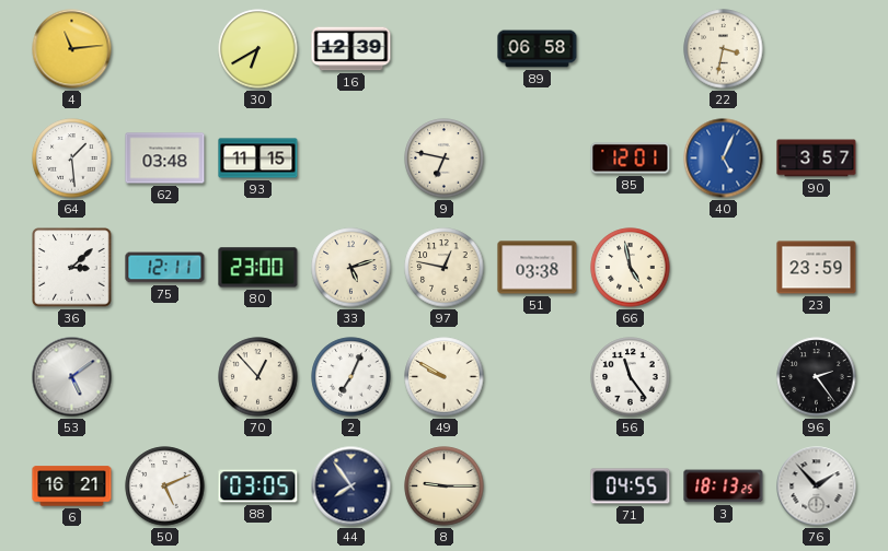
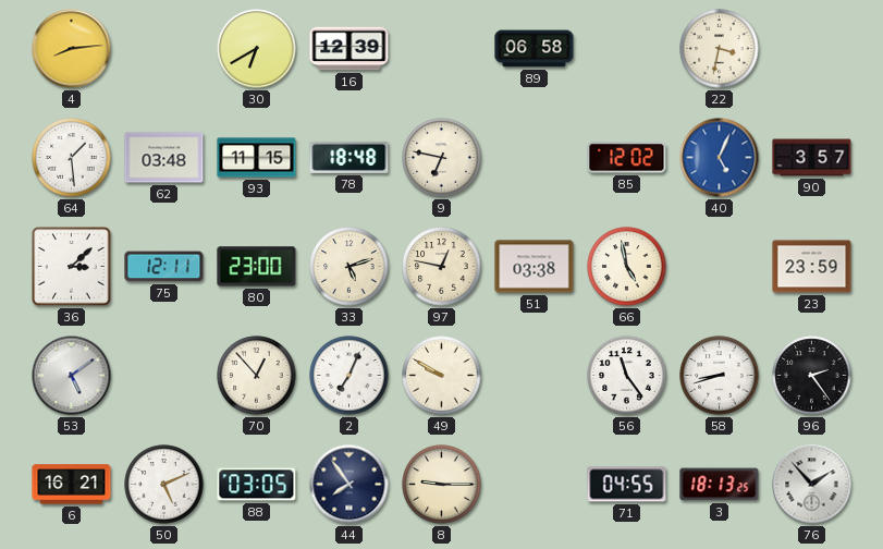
4: 11:14 -> 8:14
78: none -> 18:48
85: 12:01 -> 12:02
58: none -> 8:42
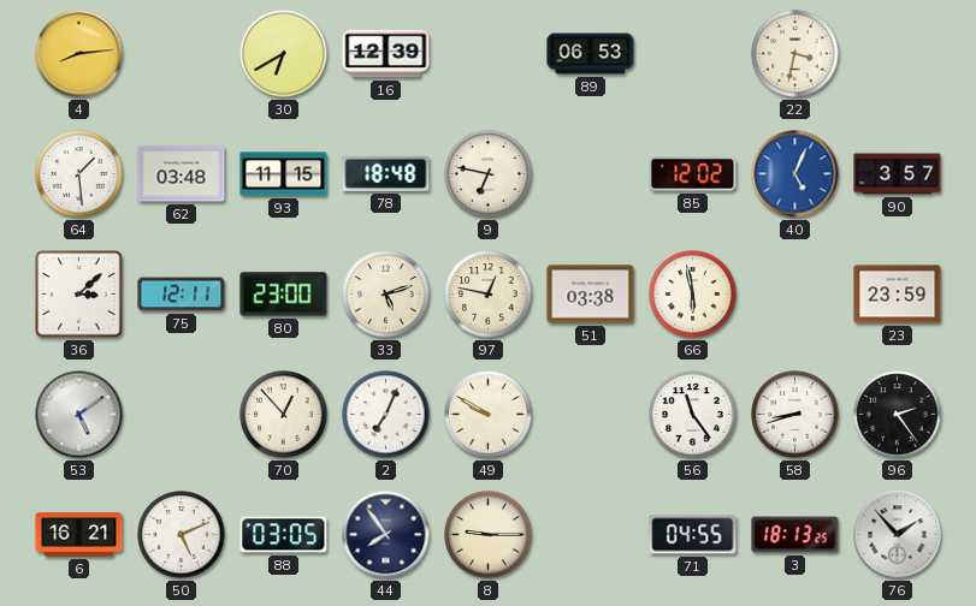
89: 06:58 -> 06:53
66: 4:58 -> 5:58
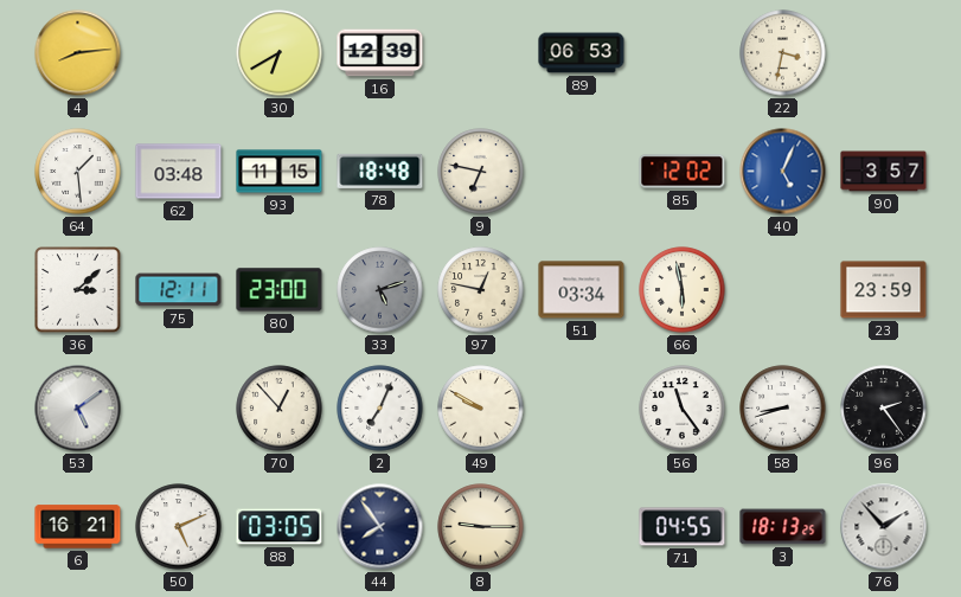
33 dial: cream -> grey
51: 03:38 -> 03:34
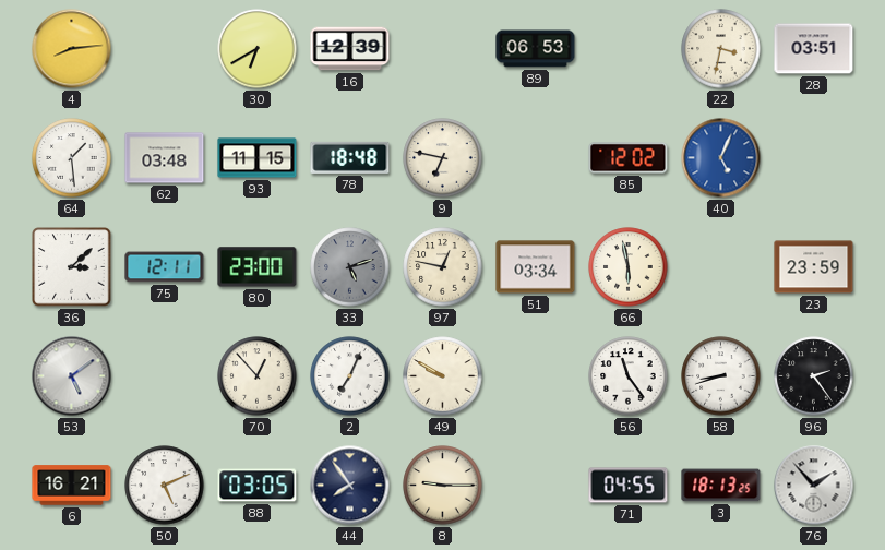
28: none -> 03:51
90: 3:57 -> none
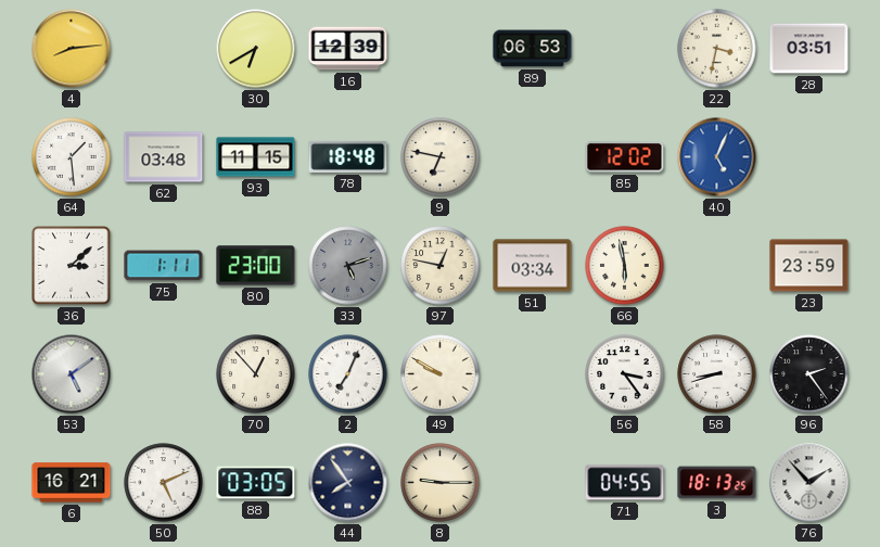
75: 12:11 -> 1:11
56: 11:24 -> 3:24
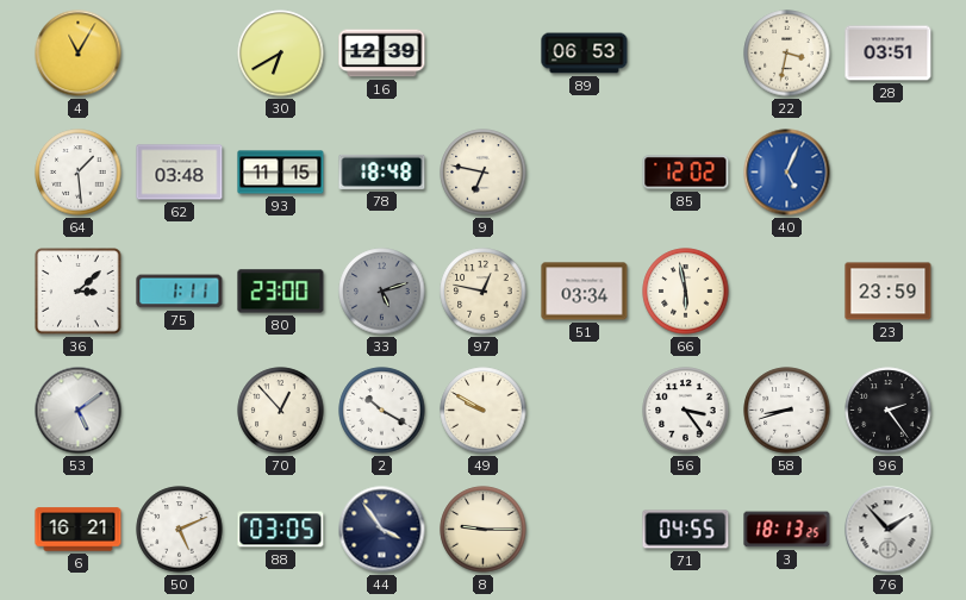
4: 8:14 -> 11:05
2: 7:04 -> 10:20
44: 7:54 -> 3:54
